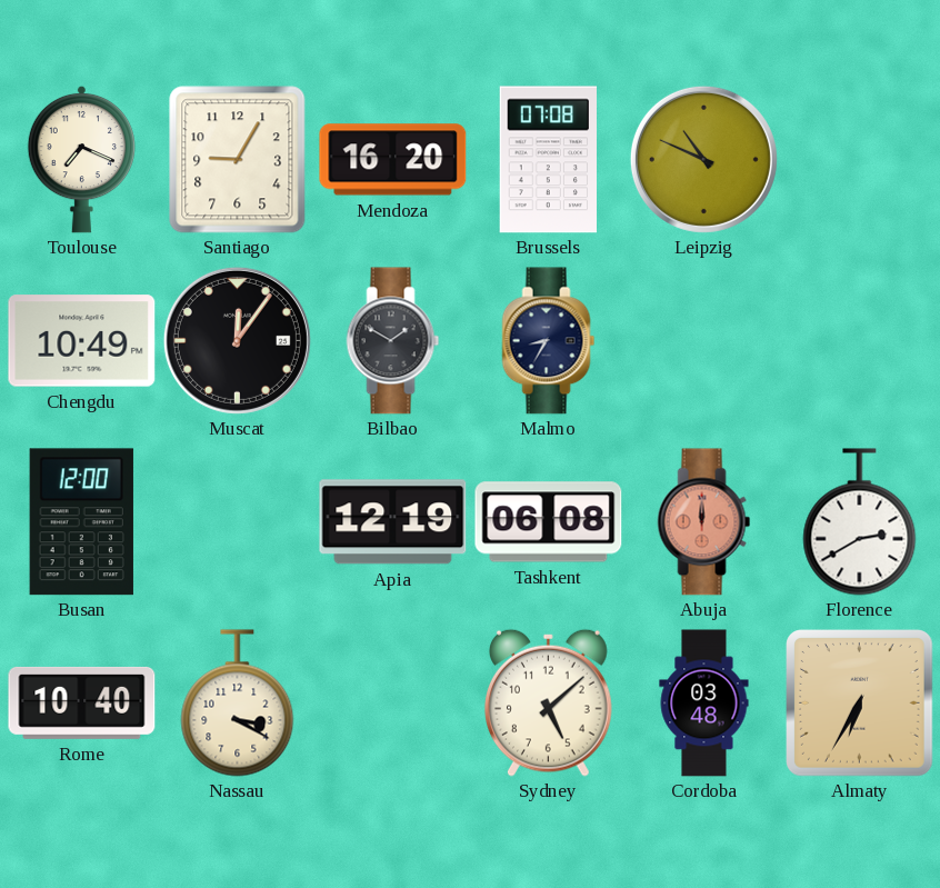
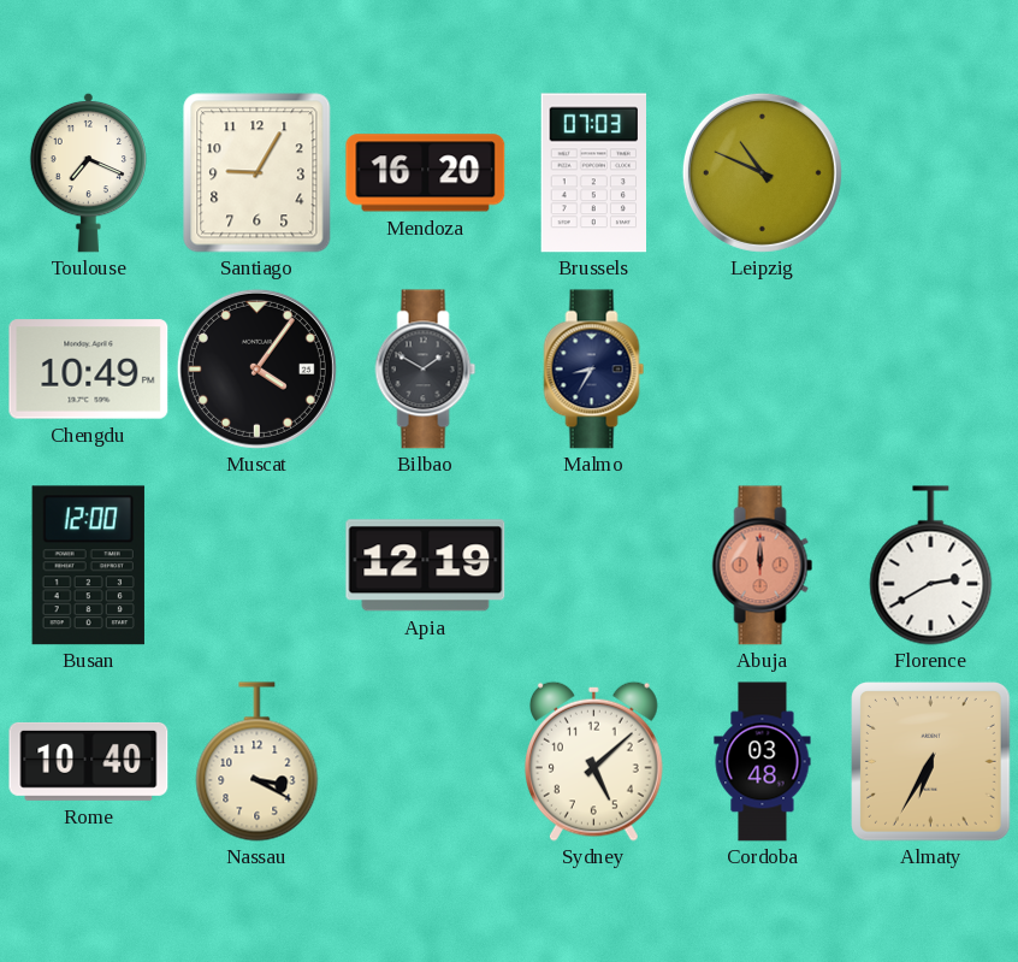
Brussels: 07:08 -> 07:03
Muscat: 12:06 -> 4:06
Tashkent: 06:08 -> none
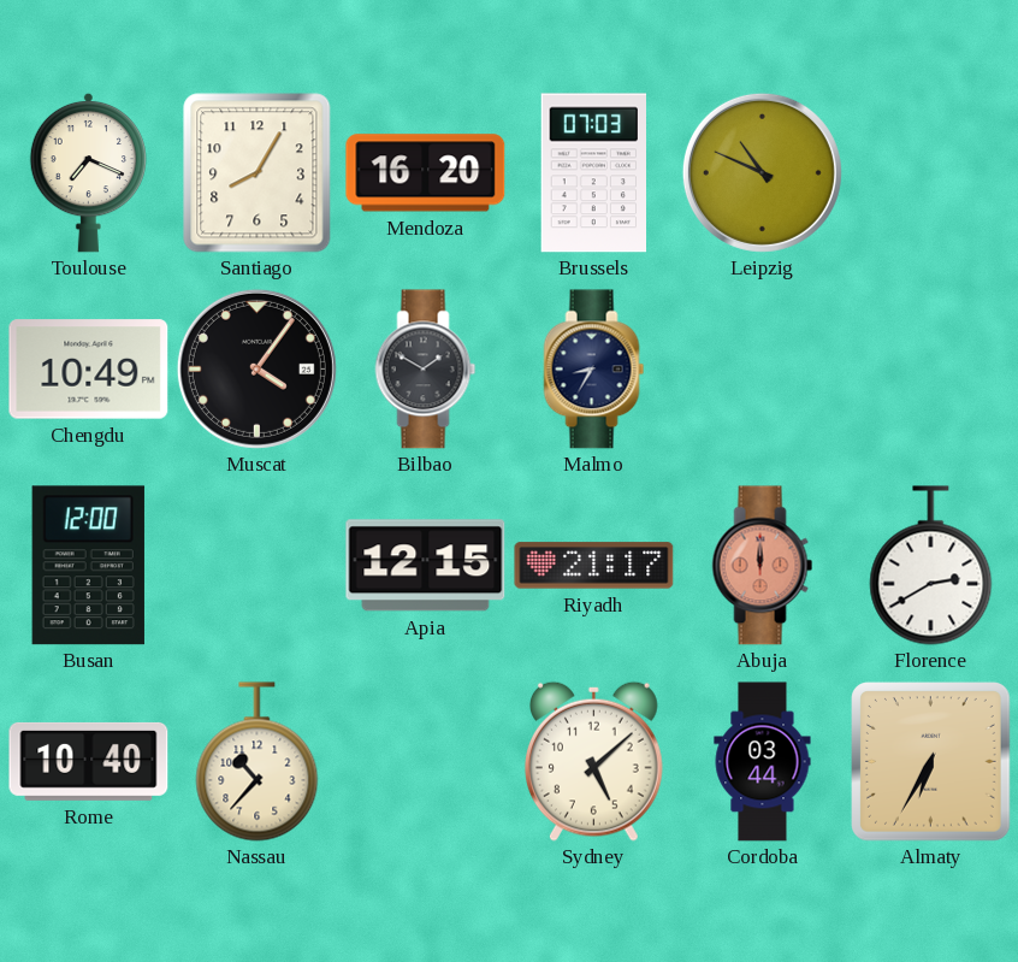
Santiago: 9:05 -> 8:05
Apia: 12:19 -> 12:15
Riyadh: none -> 21:17
Nassau: 3:20 -> 10:37
Cordoba: 03:48 -> 03:44
